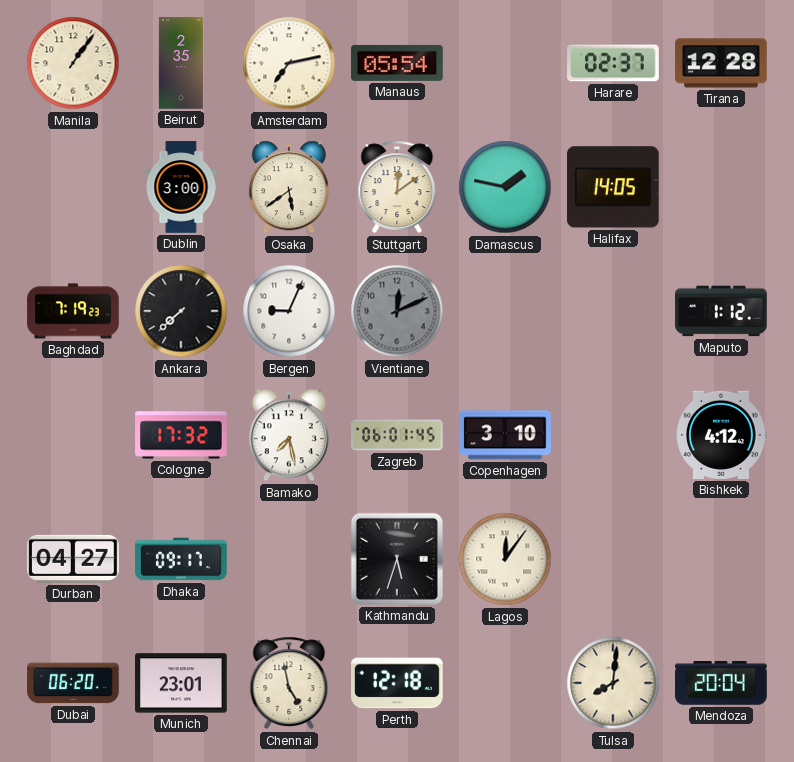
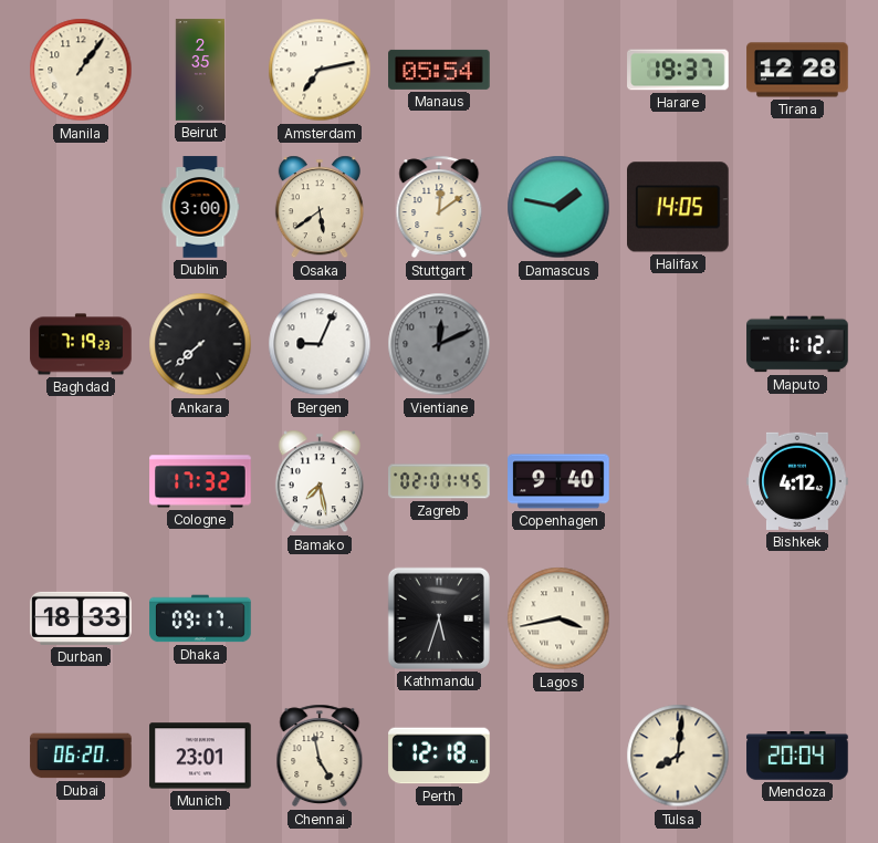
Harare: 02:37 -> 19:37
Zagreb: 06:01 -> 02:01
Copenhagen: 3:10 -> 9:40
Durban: 04:27 -> 18:33
Lagos: 12:06 -> 3:43
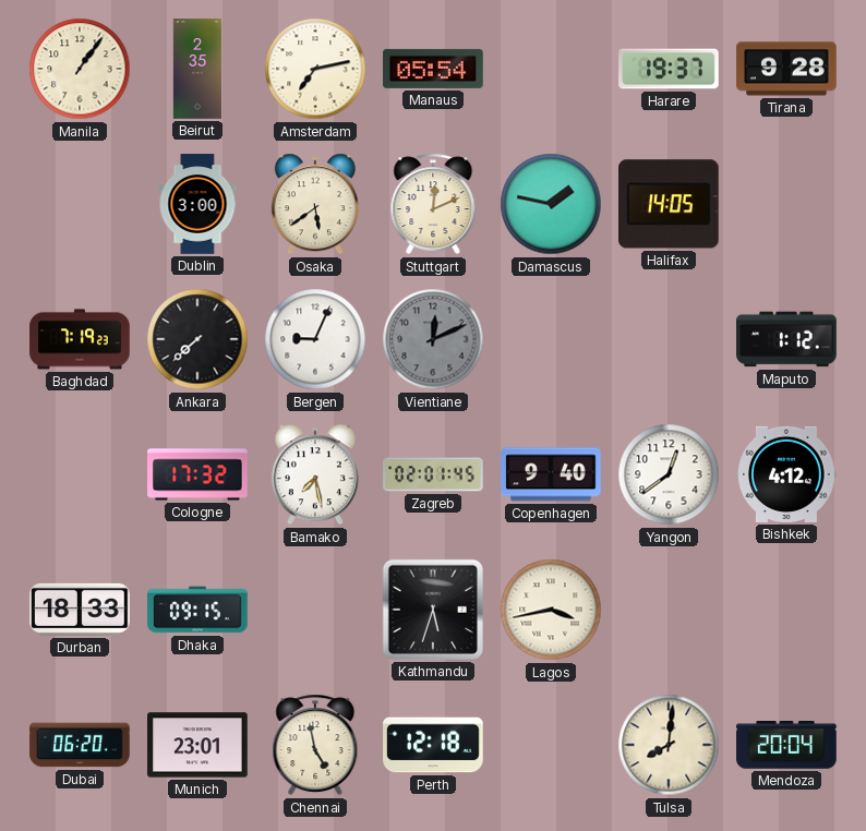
Tirana: 12:28 -> 9:28
Stuttgart: 12:09 -> 12:11
Yangon: none -> 12:39
Dhaka: 09:17 -> 09:15
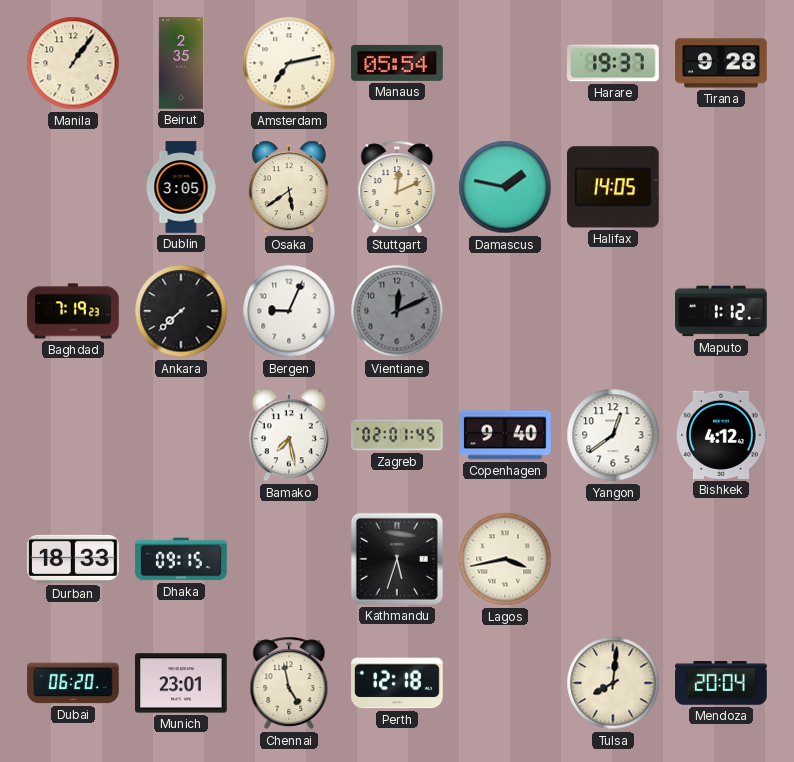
Dublin: 3:00 -> 3:05
Cologne: 17:32 -> none
